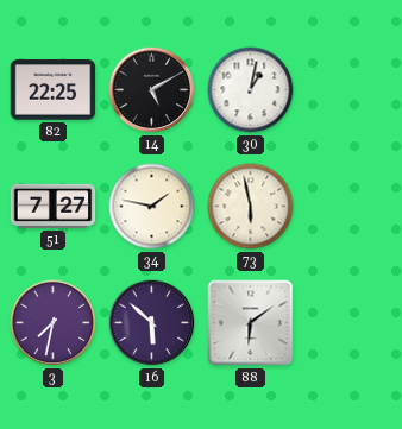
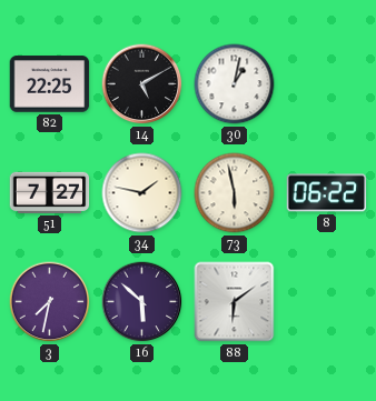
8: none -> 06:22
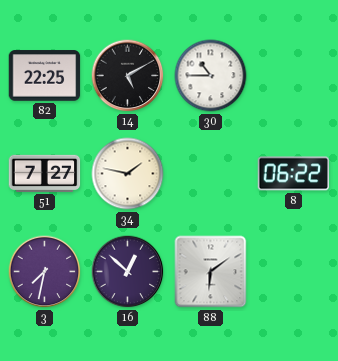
30: 1:02 -> 10:45
73: 5:58 -> none
16: 5:52 -> 12:52
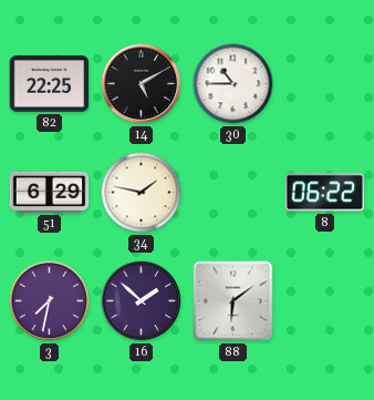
51: 7:27 -> 6:29
16: 12:52 -> 1:52
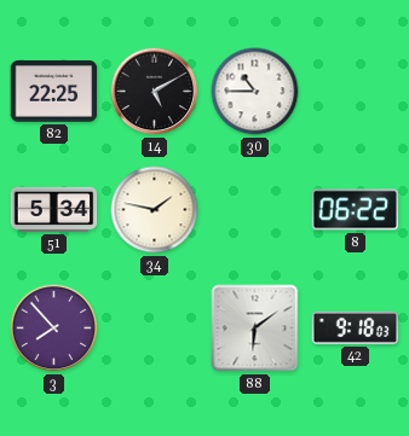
51: 6:29 -> 5:34
3: 7:32 -> 7:53
16: 1:52 -> none
42: none -> 9:18
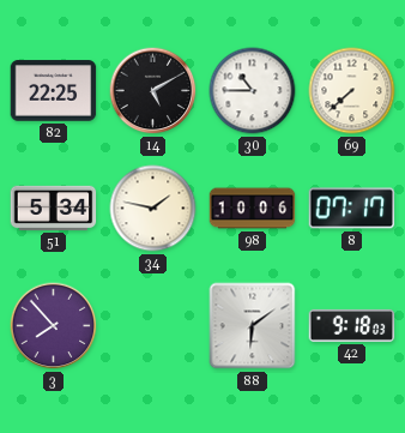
69: none -> 7:38
98: none -> 10:06
8: 06:22 -> 07:17
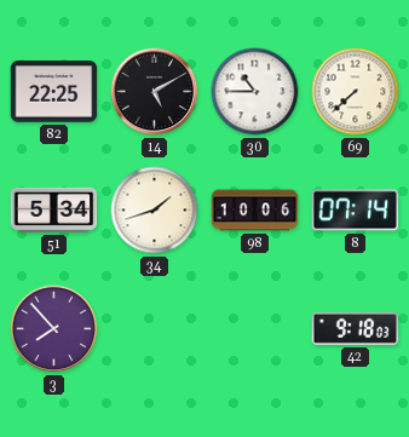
34: 1:47 -> 1:42
8: 07:17 -> 07:14
88: 6:09 -> none
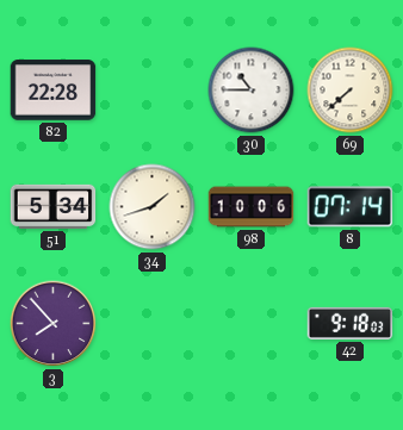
82: 22:25 -> 22:28
14: 5:10 -> none
